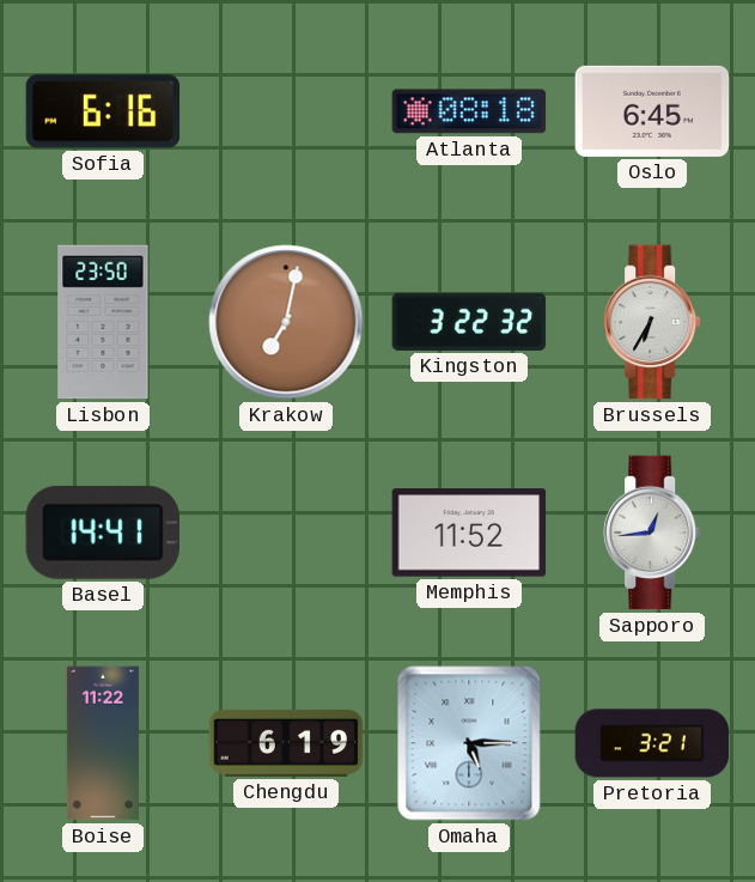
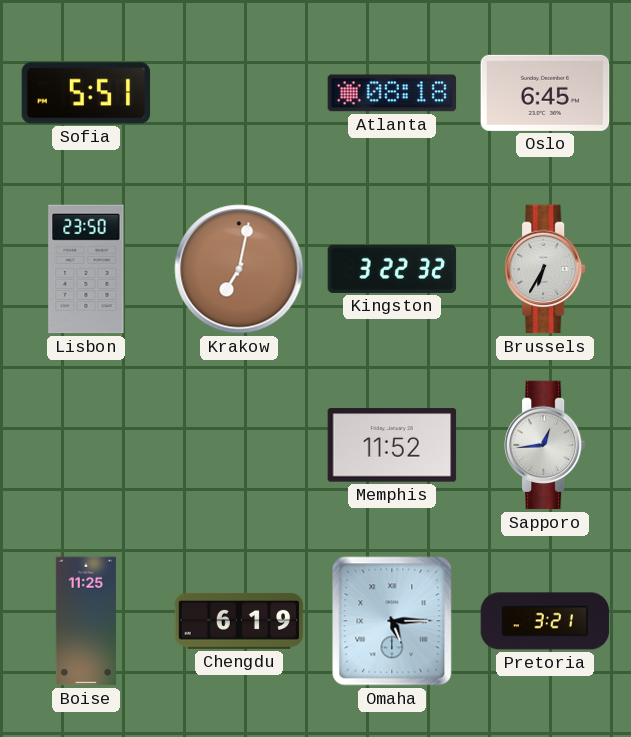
Sofia: 6:16 -> 5:51
Basel: 14:41 -> none
Boise: 11:22 -> 11:25
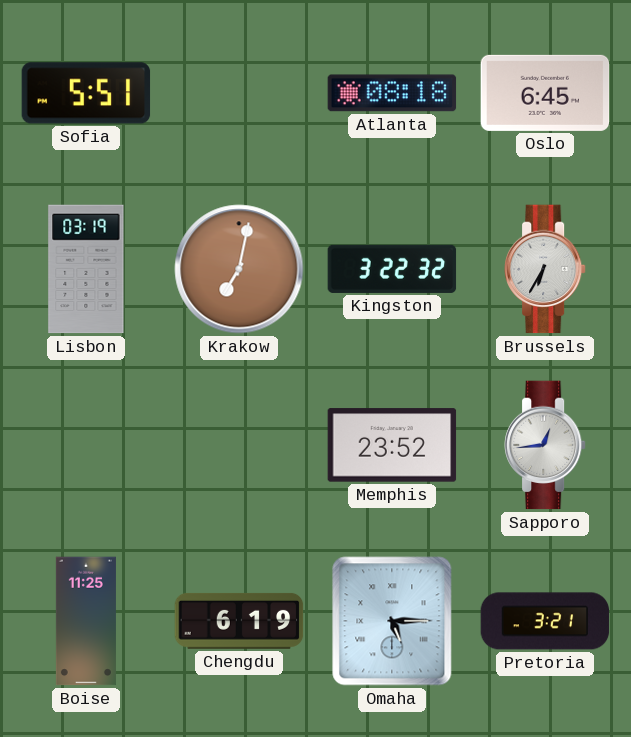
Lisbon: 23:50 -> 03:19
Memphis: 11:52 -> 23:52
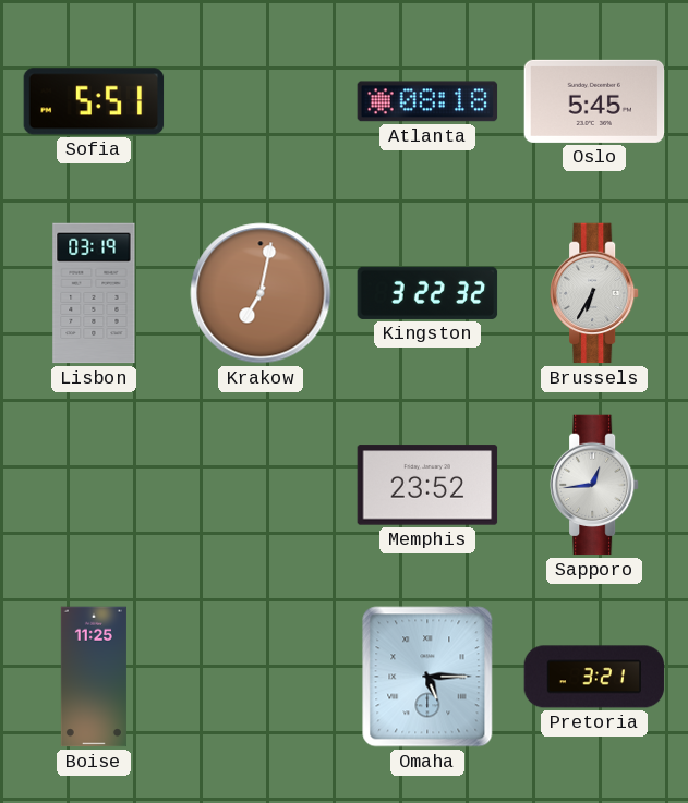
Oslo: 6:45 -> 5:45
Chengdu: 6:19 -> none
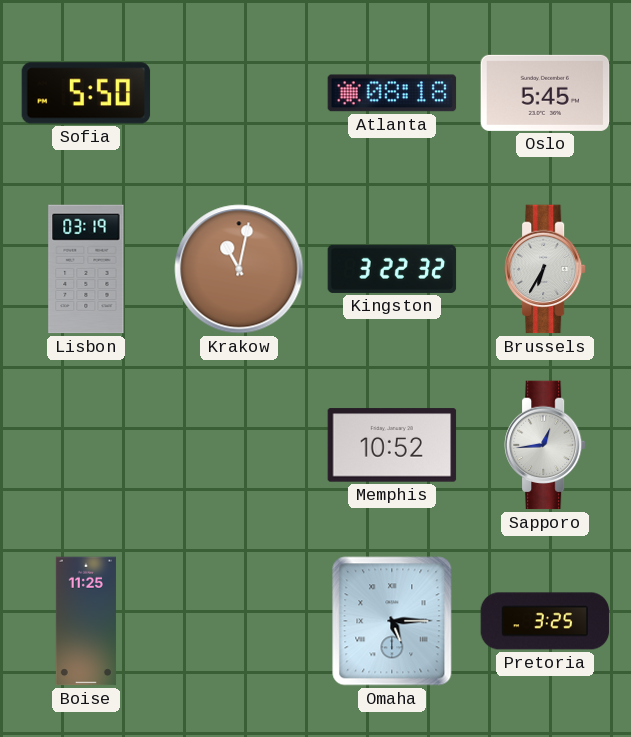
Sofia: 5:51 -> 5:50
Krakow: 7:02 -> 11:02
Memphis: 23:52 -> 10:52
Pretoria: 3:21 -> 3:25
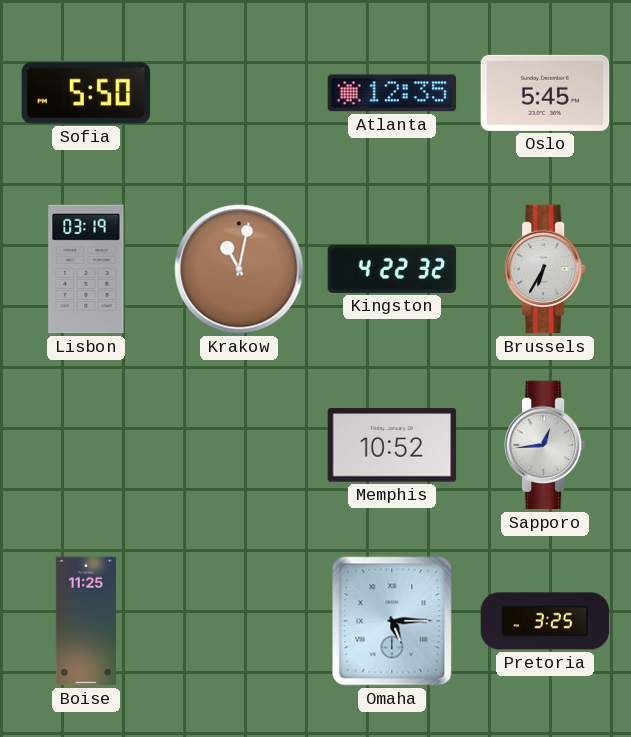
Atlanta: 08:18 -> 12:35
Kingston: 3:22 -> 4:22
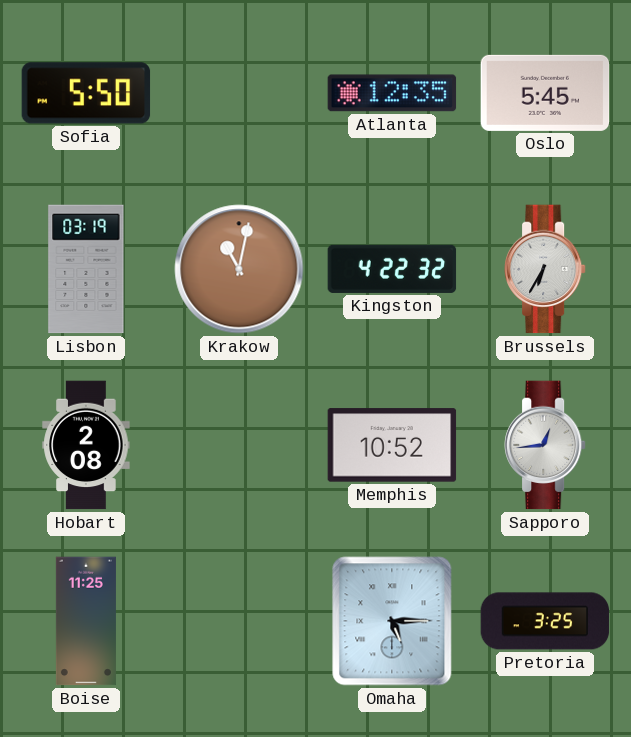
Hobart: none -> 2:08
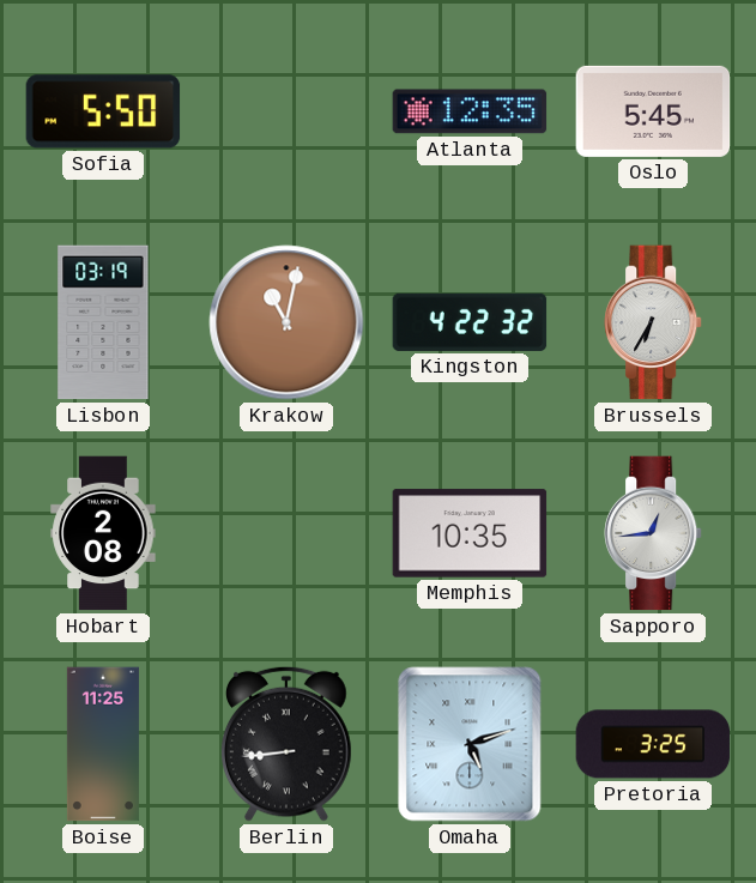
Memphis: 10:52 -> 10:35
Berlin: none -> 8:44
Omaha: 5:15 -> 5:12
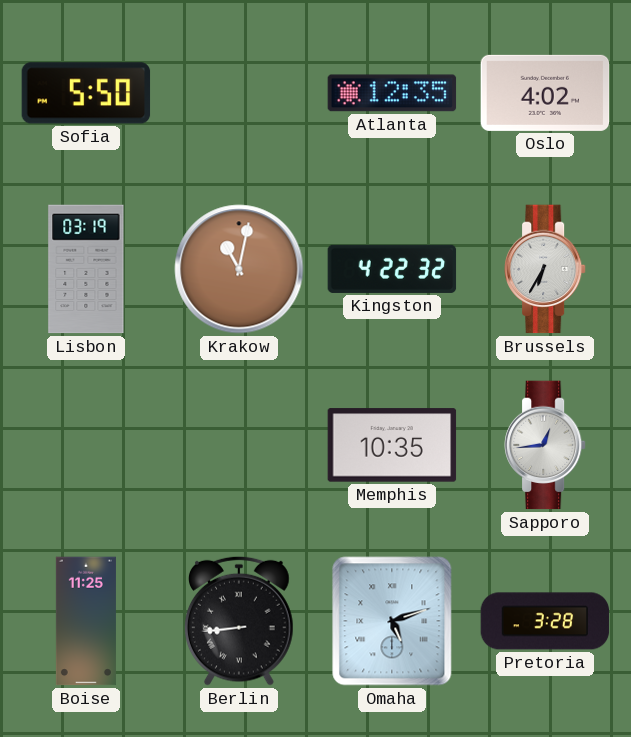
Oslo: 5:45 -> 4:02
Hobart: 2:08 -> none
Pretoria: 3:25 -> 3:28
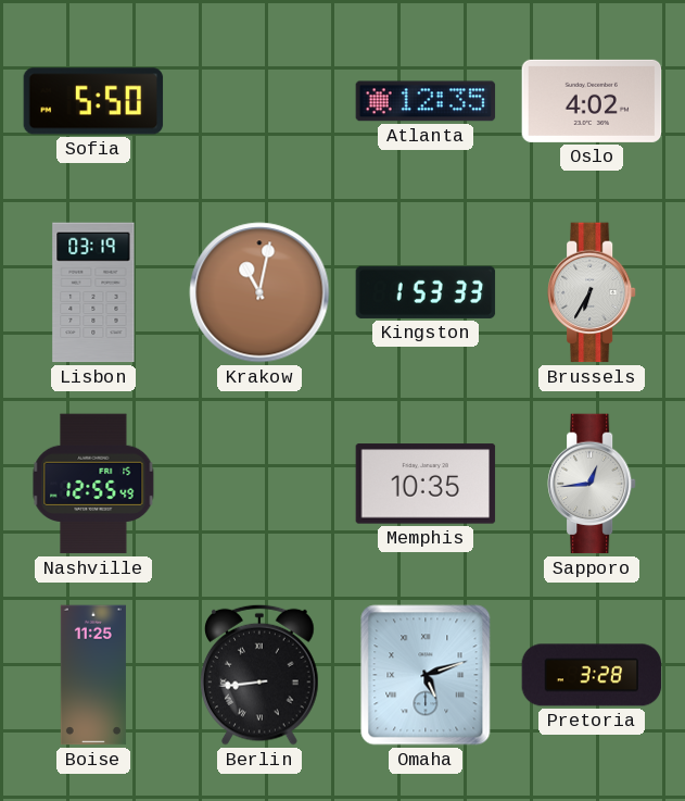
Kingston: 4:22 -> 1:53
Nashville: none -> 12:55
